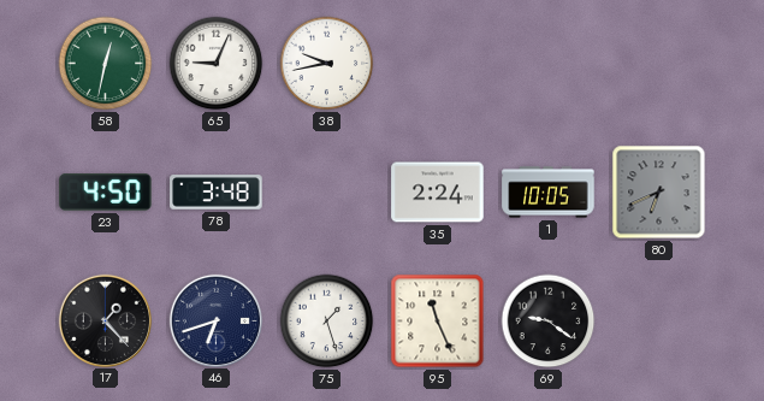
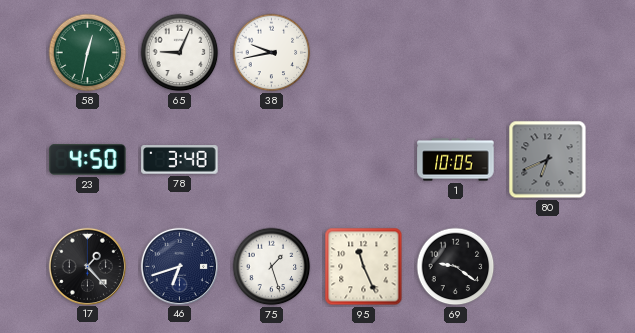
35: 2:24 -> none
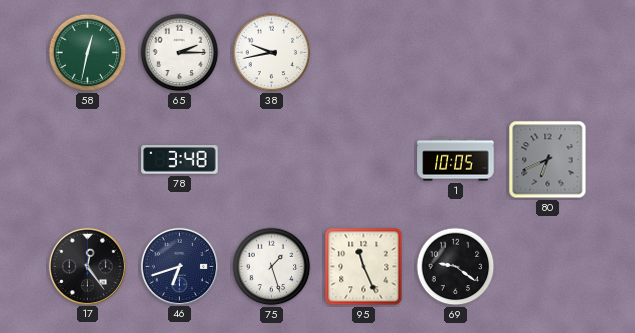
65: 9:04 -> 2:15
23: 4:50 -> none
17: 1:23 -> 12:24
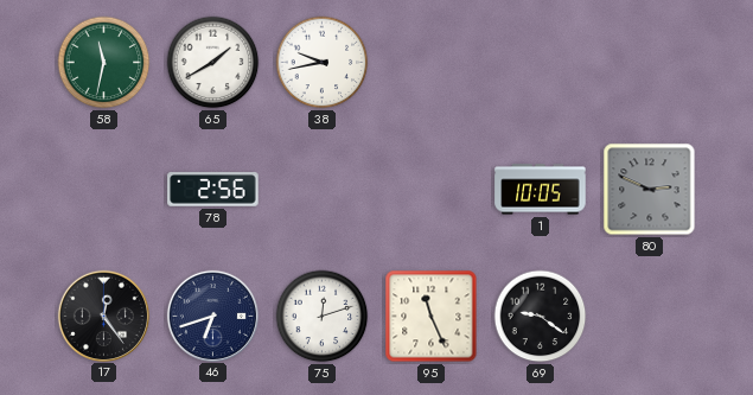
58: 12:32 -> 11:32
65: 2:15 -> 1:40
78: 3:48 -> 2:56
80: 6:41 -> 2:49
75: 1:27 -> 12:12
